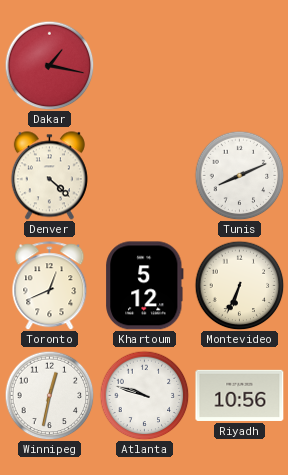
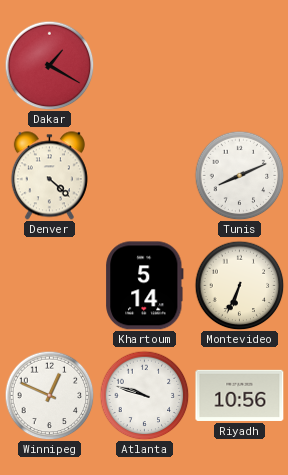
Dakar: 1:17 -> 1:20
Toronto: 12:41 -> none
Khartoum: 5:12 -> 5:14
Winnipeg: 12:32 -> 12:49
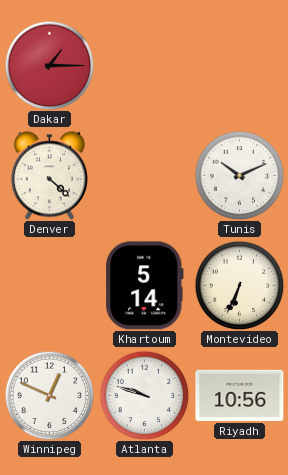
Dakar: 1:20 -> 1:15
Tunis: 8:11 -> 10:11
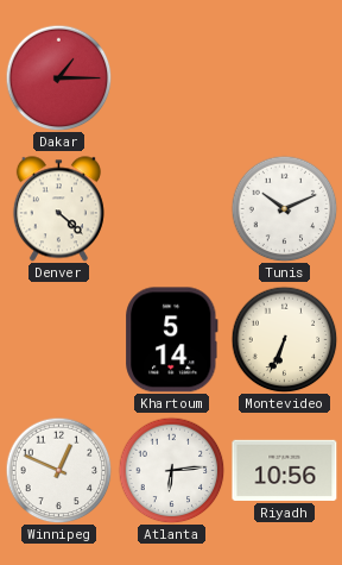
Atlanta: 9:48 -> 6:14
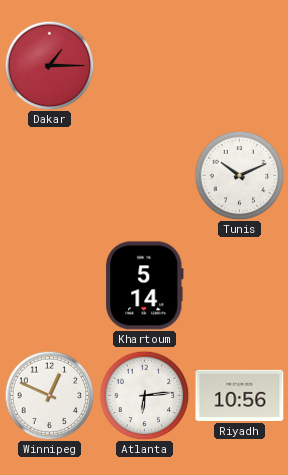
Denver: 4:22 -> none
Montevideo: 6:34 -> none
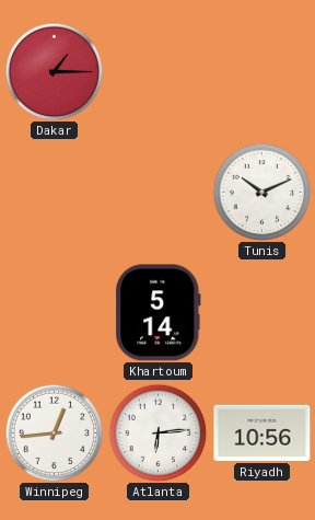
Winnipeg: 12:49 -> 12:44
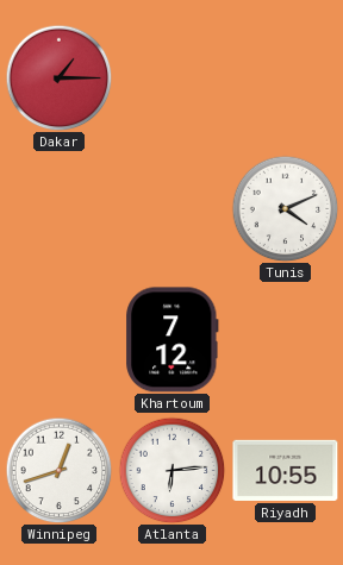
Tunis: 10:11 -> 4:11
Khartoum: 5:14 -> 7:12
Winnipeg: 12:44 -> 12:42
Riyadh: 10:56 -> 10:55
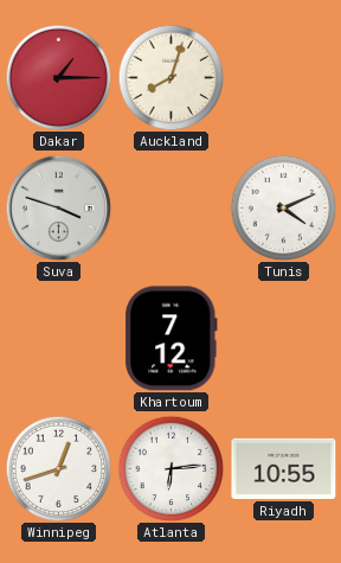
Auckland: none -> 8:03
Suva: none -> 3:48
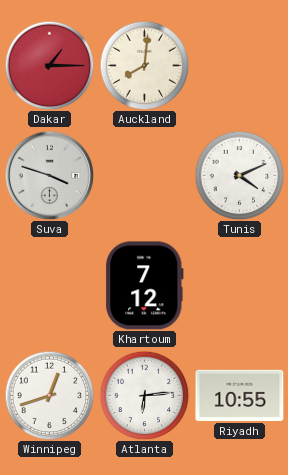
Auckland: 8:03 -> 8:01
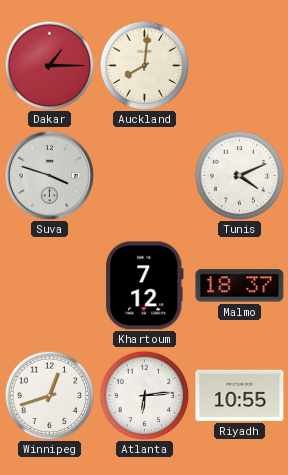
Malmo: none -> 18:37
